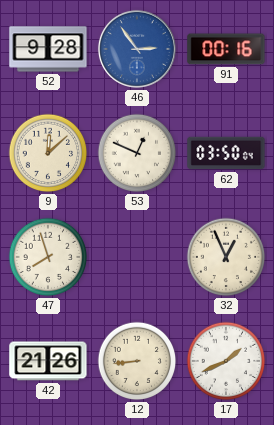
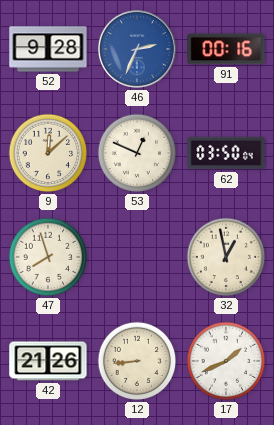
46: 2:54 -> 2:34
32: 12:56 -> 12:58
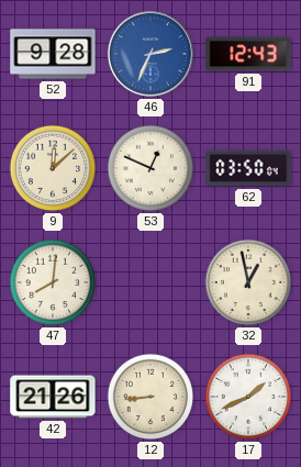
91: 00:16 -> 12:43
47: 7:57 -> 8:01
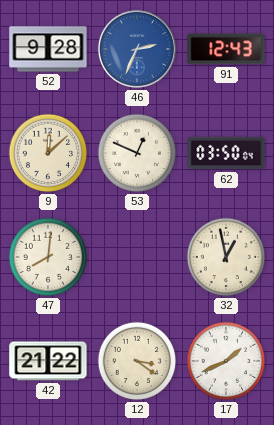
42: 21:26 -> 21:22
12: 8:44 -> 3:21
